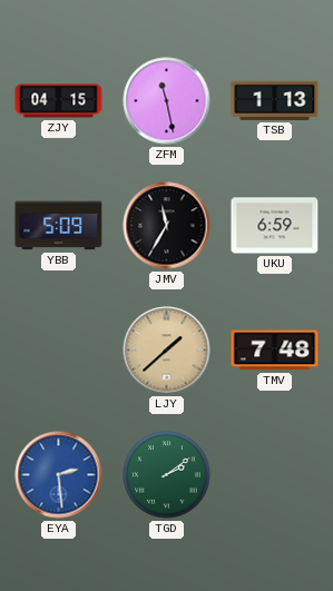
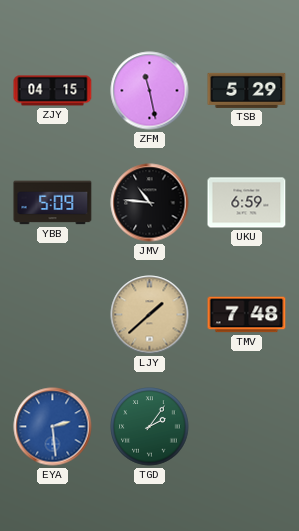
TSB: 1:13 -> 5:29
JMV: 11:35 -> 10:46
TGD: 2:09 -> 2:06
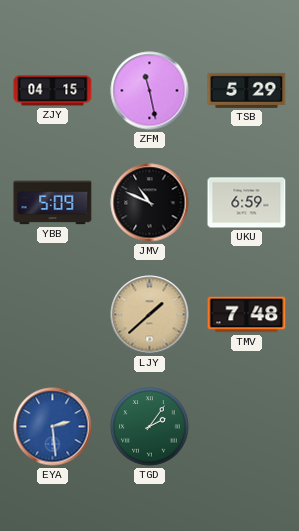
JMV: 10:46 -> 10:49
